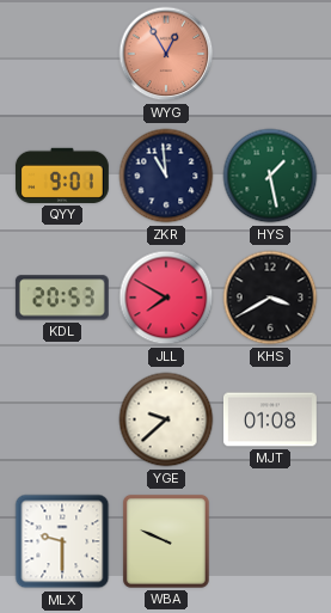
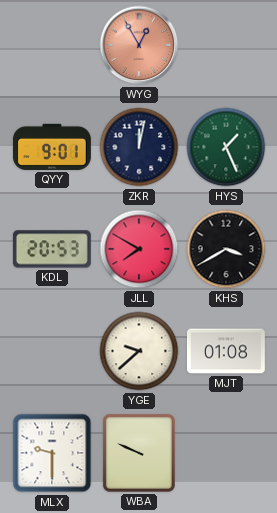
ZKR: 10:59 -> 12:02
HYS: 1:28 -> 1:26
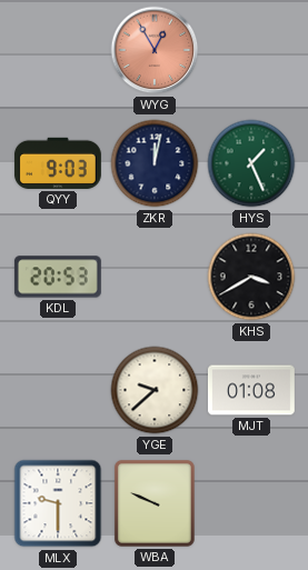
QYY: 9:01 -> 9:03
JLL: 7:50 -> none
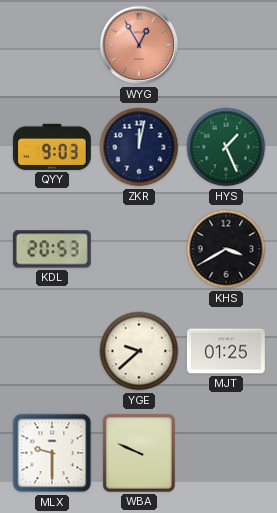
MJT: 01:08 -> 01:25
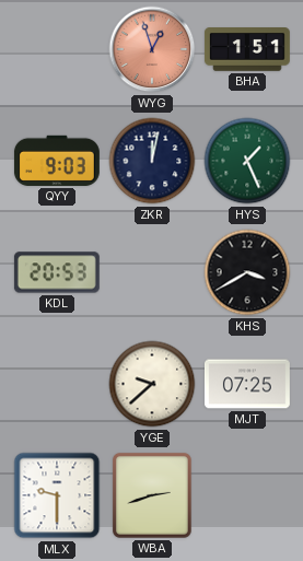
WYG: 12:55 -> 12:57
BHA: none -> 1:51
MJT: 01:25 -> 07:25
WBA: 9:49 -> 2:42
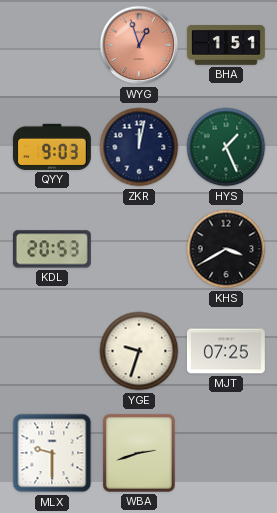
YGE: 9:38 -> 9:33
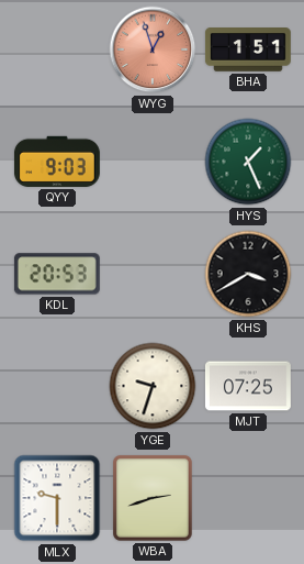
ZKR: 12:02 -> none
